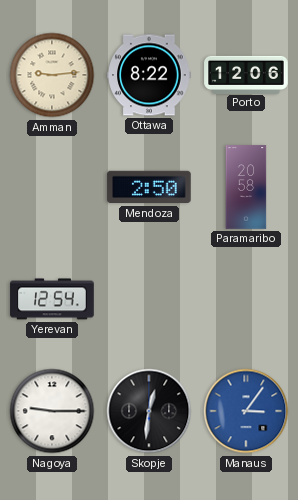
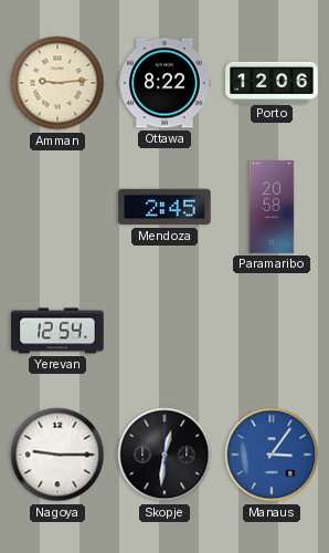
Mendoza: 2:50 -> 2:45
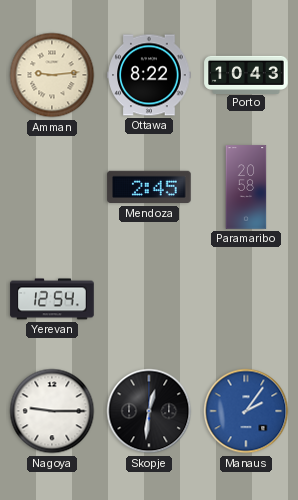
Porto: 12:06 -> 10:43
Manaus: 3:06 -> 2:06
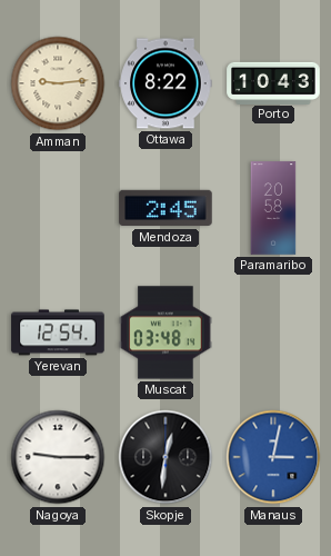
Muscat: none -> 03:48
Manaus: 2:06 -> 3:02
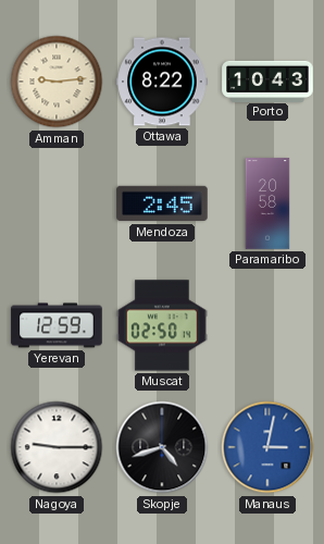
Yerevan: 12:54 -> 12:59
Muscat: 03:48 -> 02:50
Skopje: 12:31 -> 4:42
